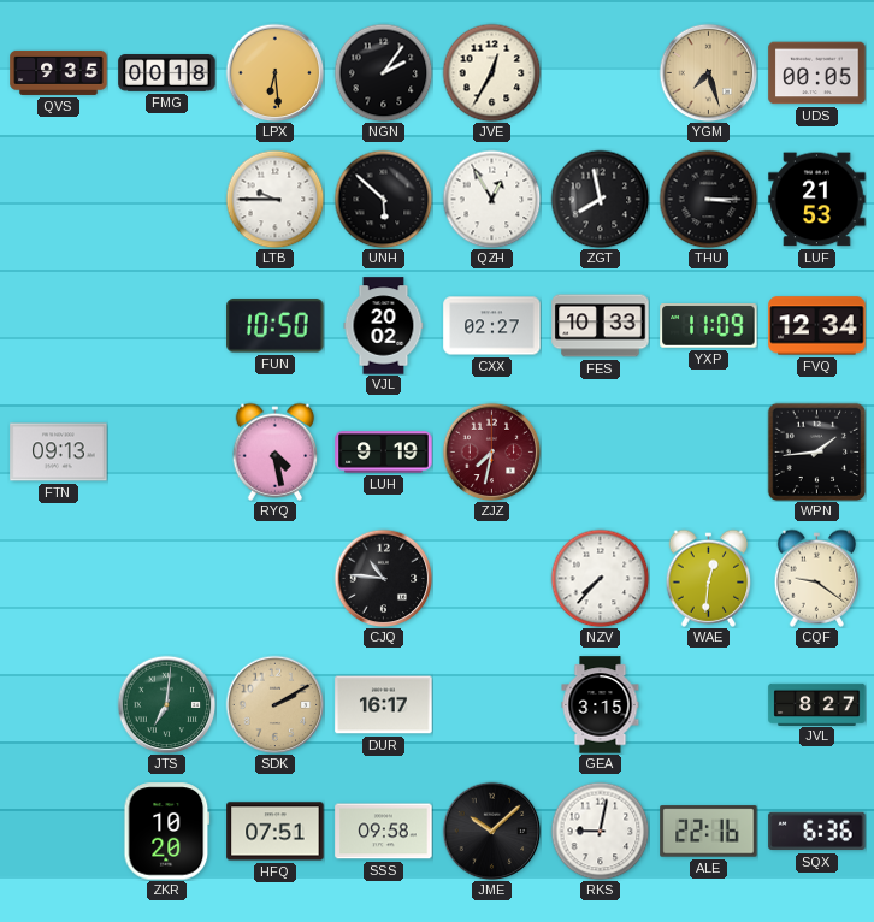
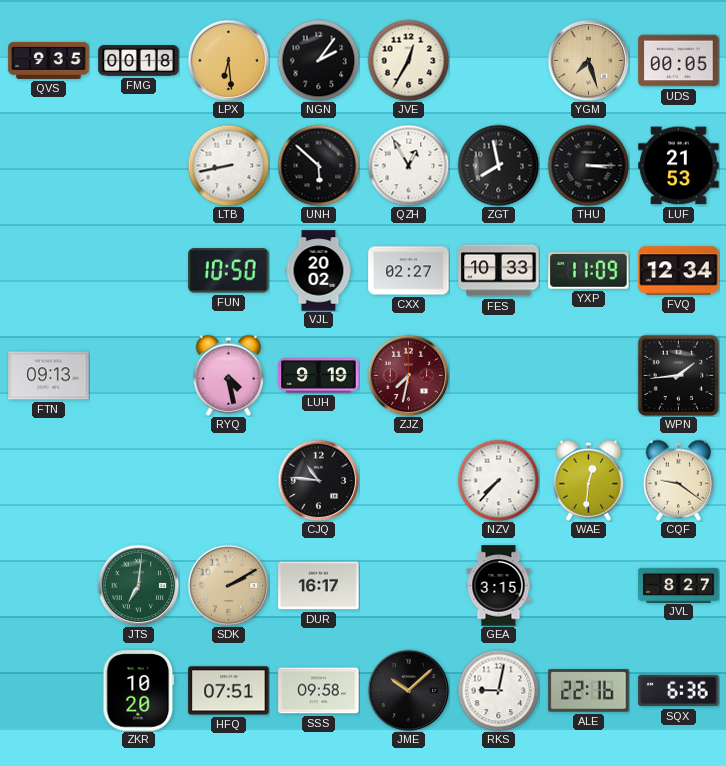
LTB: 9:45 -> 8:43
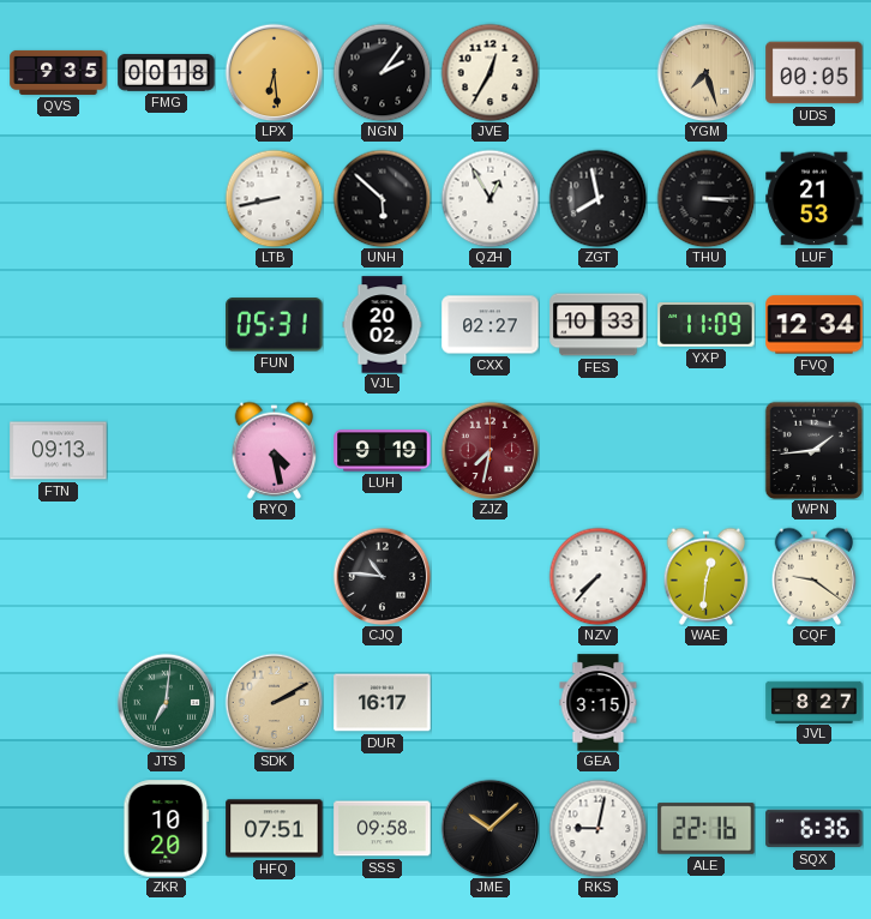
FUN: 10:50 -> 05:31
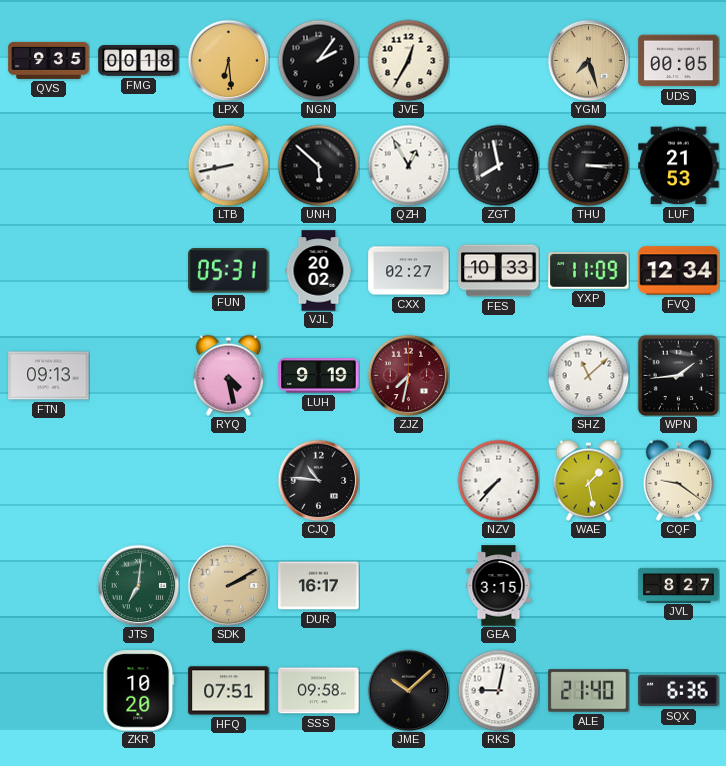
SHZ: none -> 11:08
WAE: 12:31 -> 1:28
ALE: 22:16 -> 21:40
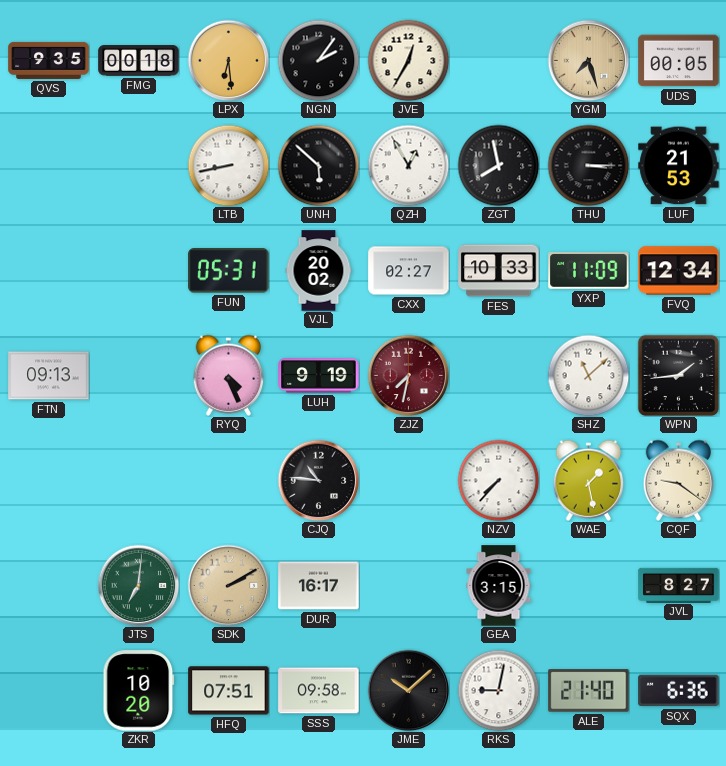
RYQ: 4:28 -> 4:26
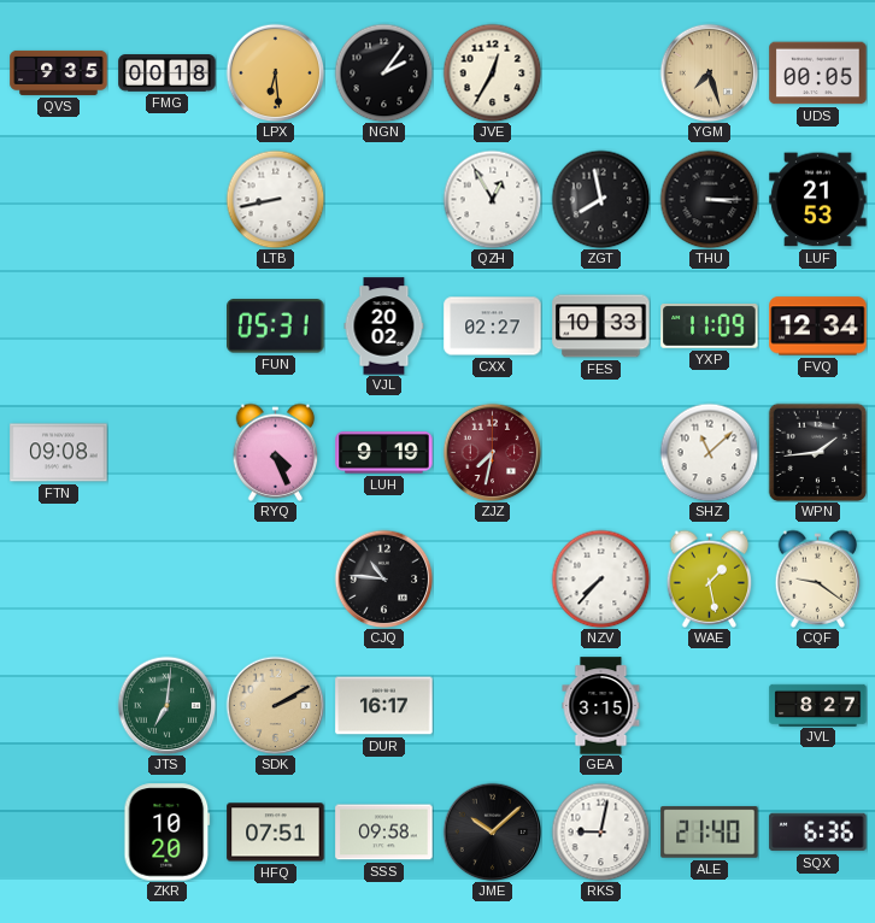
UNH: 5:52 -> none
FTN: 09:13 -> 09:08
